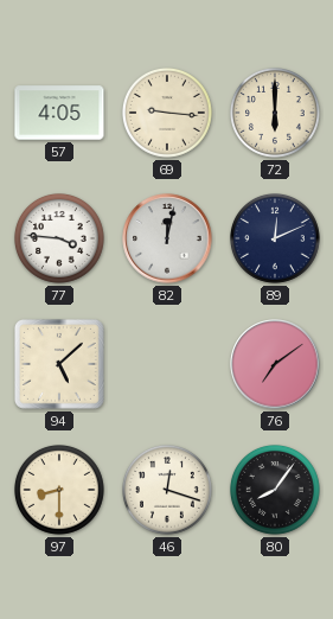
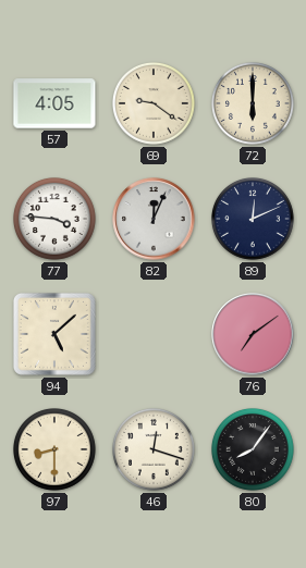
69: 9:16 -> 9:21
82: 12:02 -> 12:04
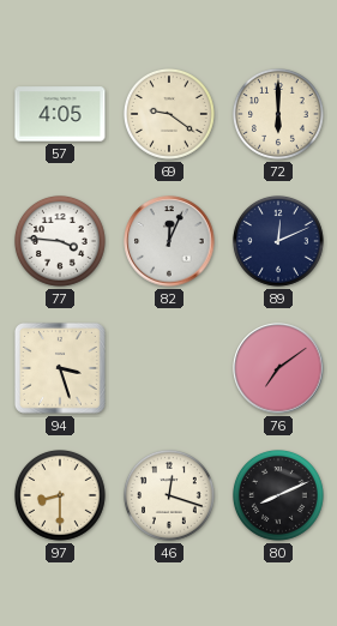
94: 5:08 -> 3:27
80: 8:06 -> 8:11
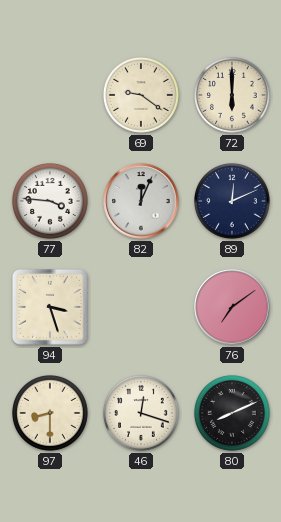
57: 4:05 -> none
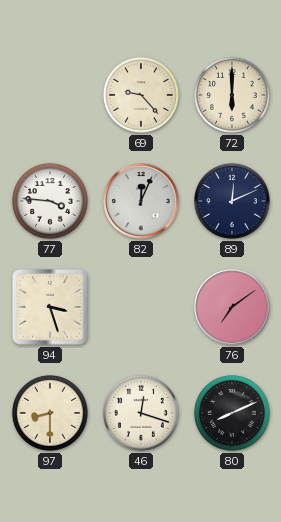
69: 9:21 -> 9:23
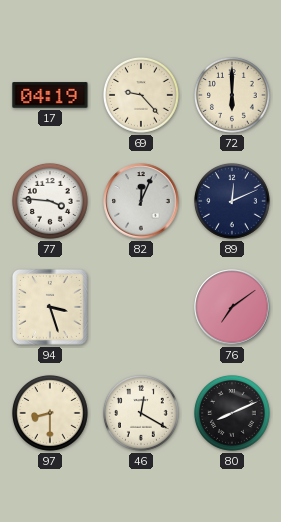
17: none -> 04:19
46: 12:18 -> 12:20
